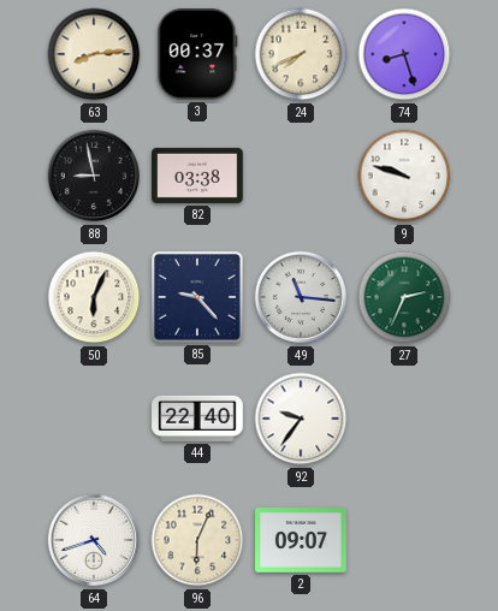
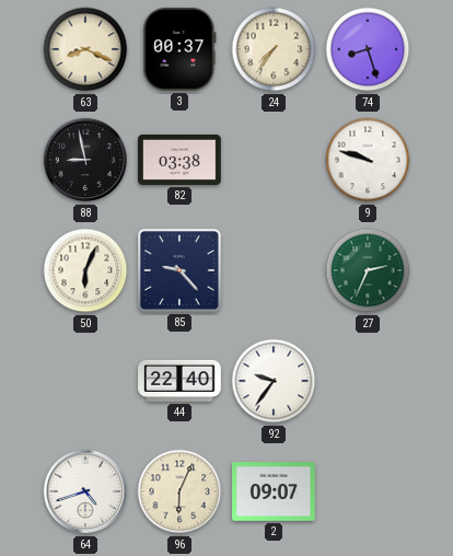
63: 8:14 -> 8:19
24: 7:41 -> 7:36
49: 11:16 -> none
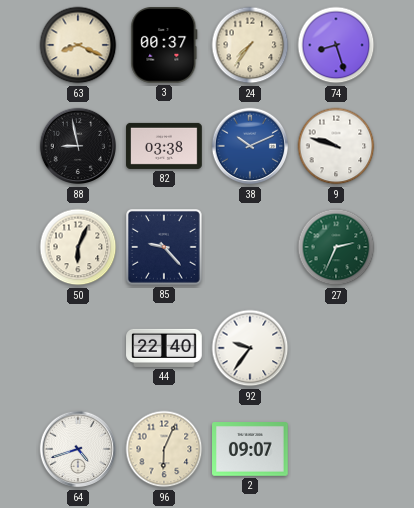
38: none -> 10:11
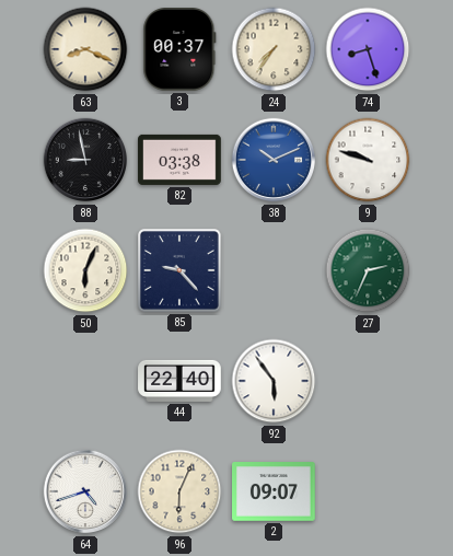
92: 9:36 -> 5:54
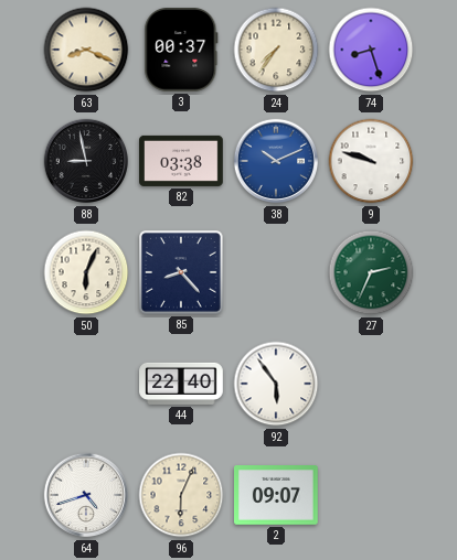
85: 9:23 -> 8:23
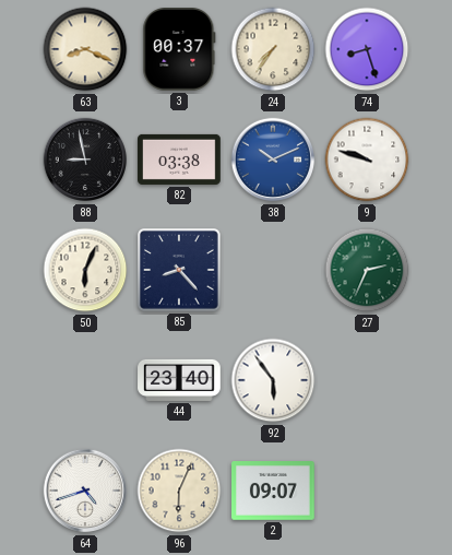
44: 22:40 -> 23:40
